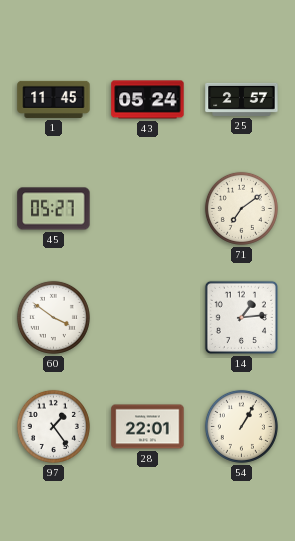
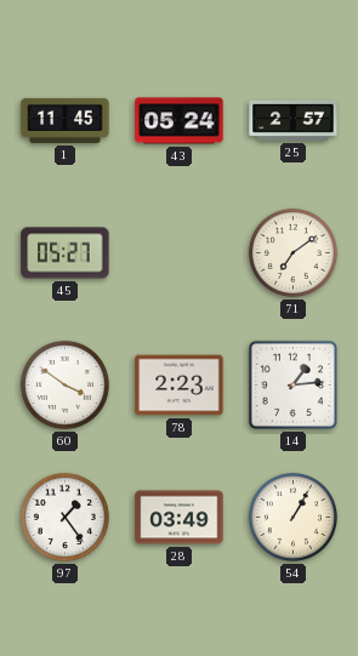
78: none -> 2:23
28: 22:01 -> 03:49
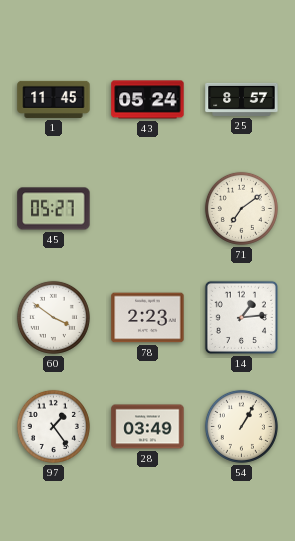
25: 2:57 -> 8:57
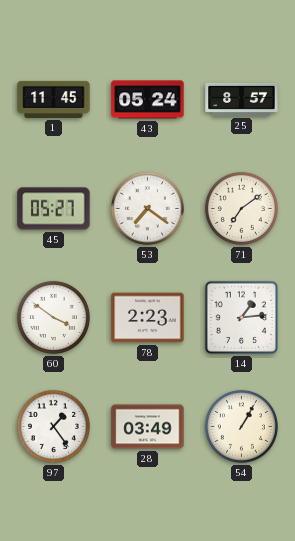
53: none -> 7:21
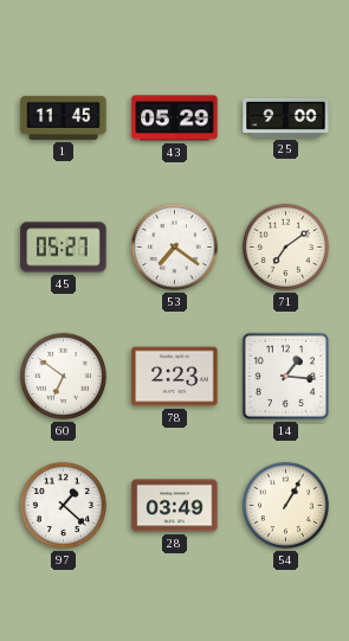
43: 05:24 -> 05:29
25: 8:57 -> 9:00
60: 3:51 -> 6:51
14: 1:14 -> 1:16
97: 1:24 -> 1:22
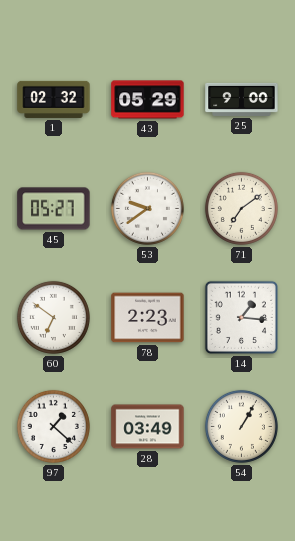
1: 11:45 -> 02:32
53: 7:21 -> 9:39
